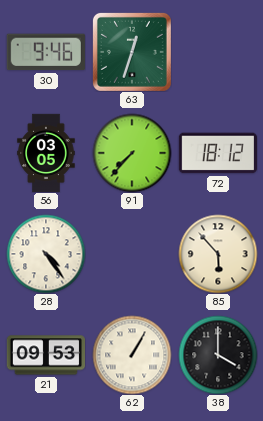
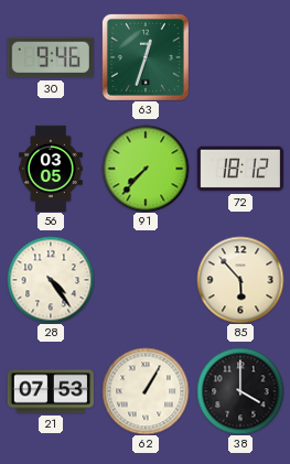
21: 09:53 -> 07:53
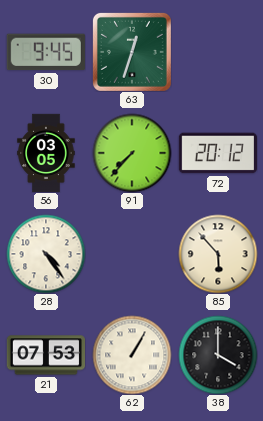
30: 9:46 -> 9:45
72: 18:12 -> 20:12
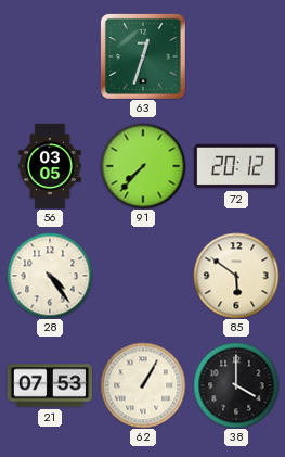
30: 9:45 -> none
85: 5:53 -> 5:51
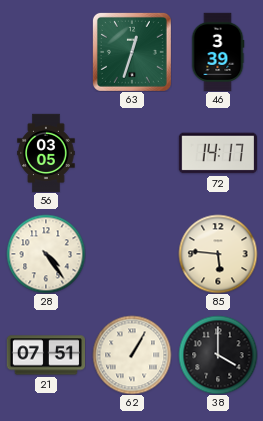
46: none -> 3:39
91: 7:37 -> none
72: 20:12 -> 14:17
85: 5:51 -> 5:46
21: 07:53 -> 07:51
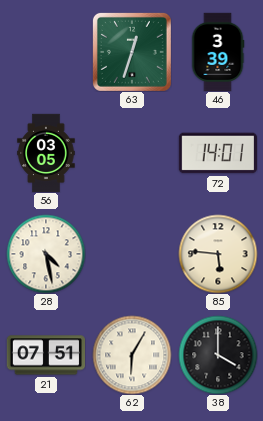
72: 14:17 -> 14:01
28: 4:24 -> 4:28
62: 1:05 -> 6:05
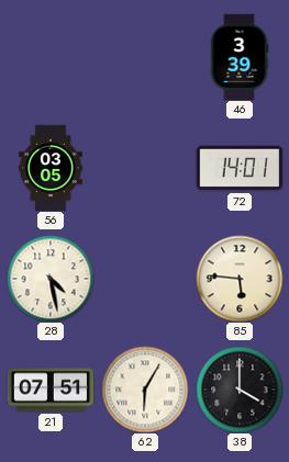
63: 12:33 -> none
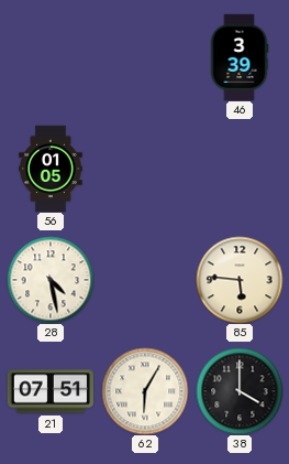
56: 03:05 -> 01:05
72: 14:01 -> none
